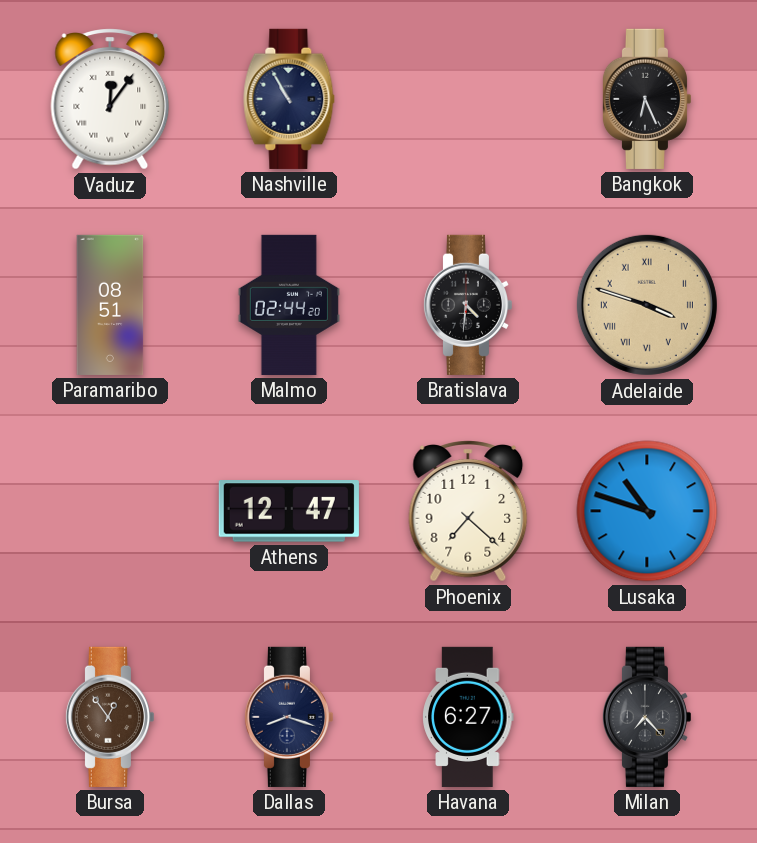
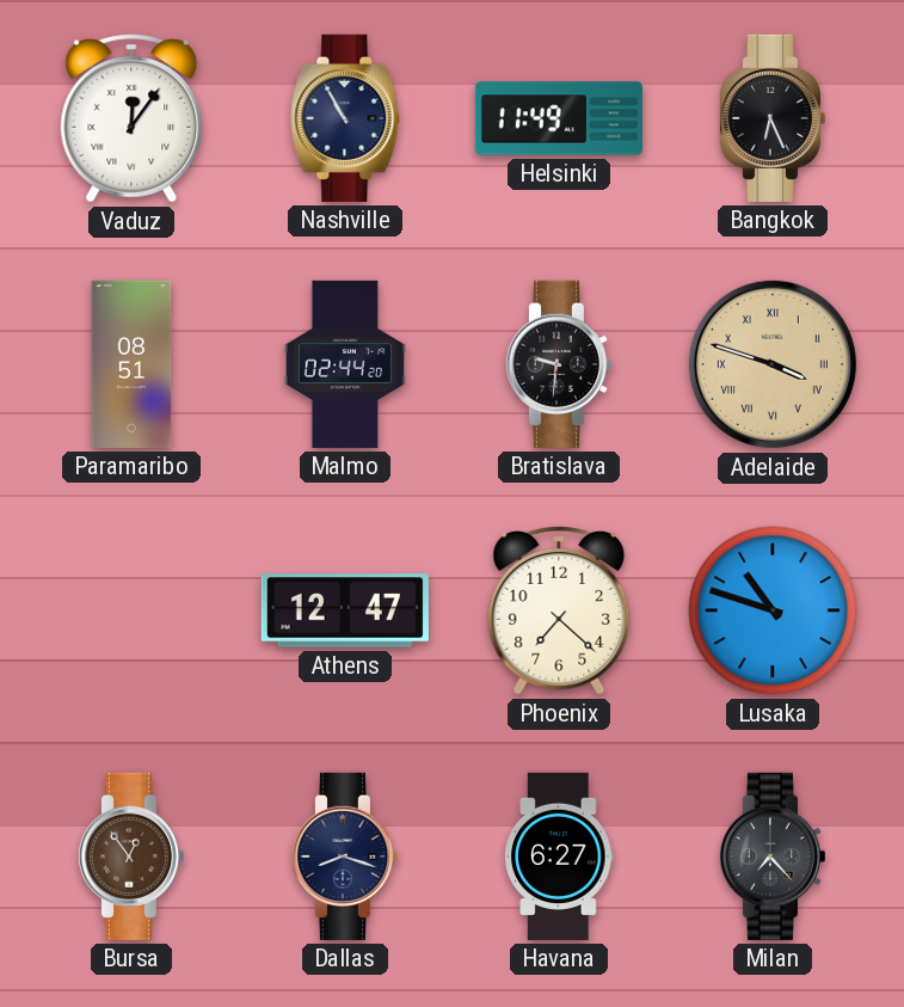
Helsinki: none -> 11:49
Bratislava: 4:31 -> 9:31
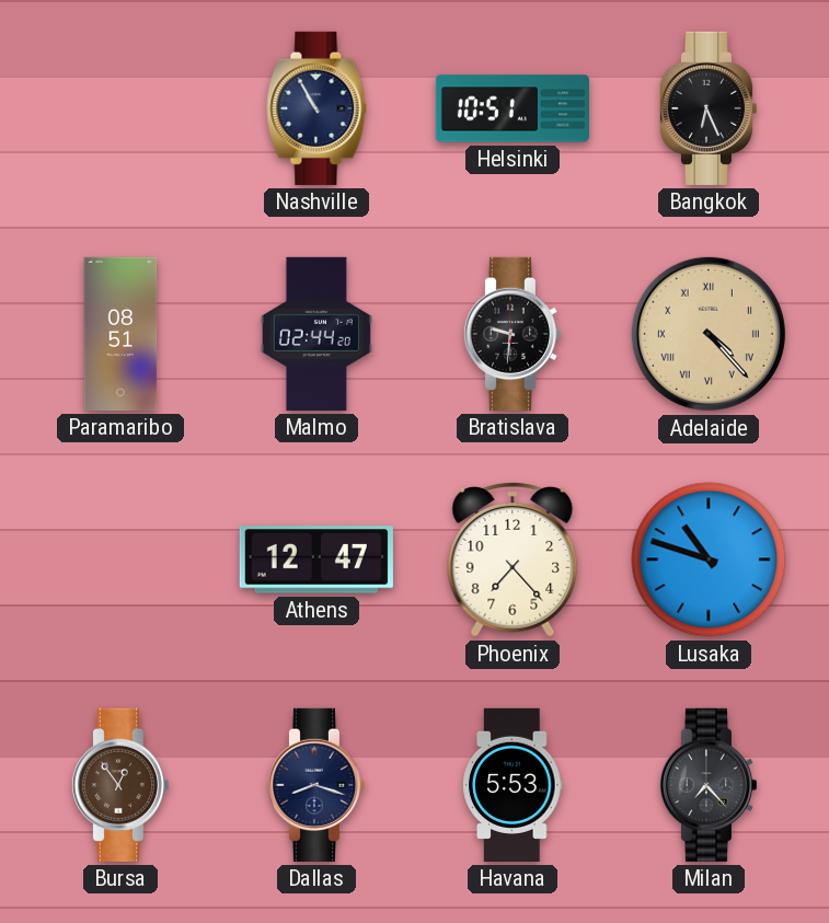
Vaduz: 12:06 -> none
Helsinki: 11:49 -> 10:51
Adelaide: 3:48 -> 4:23
Phoenix: 7:22 -> 7:23
Havana: 6:27 -> 5:53
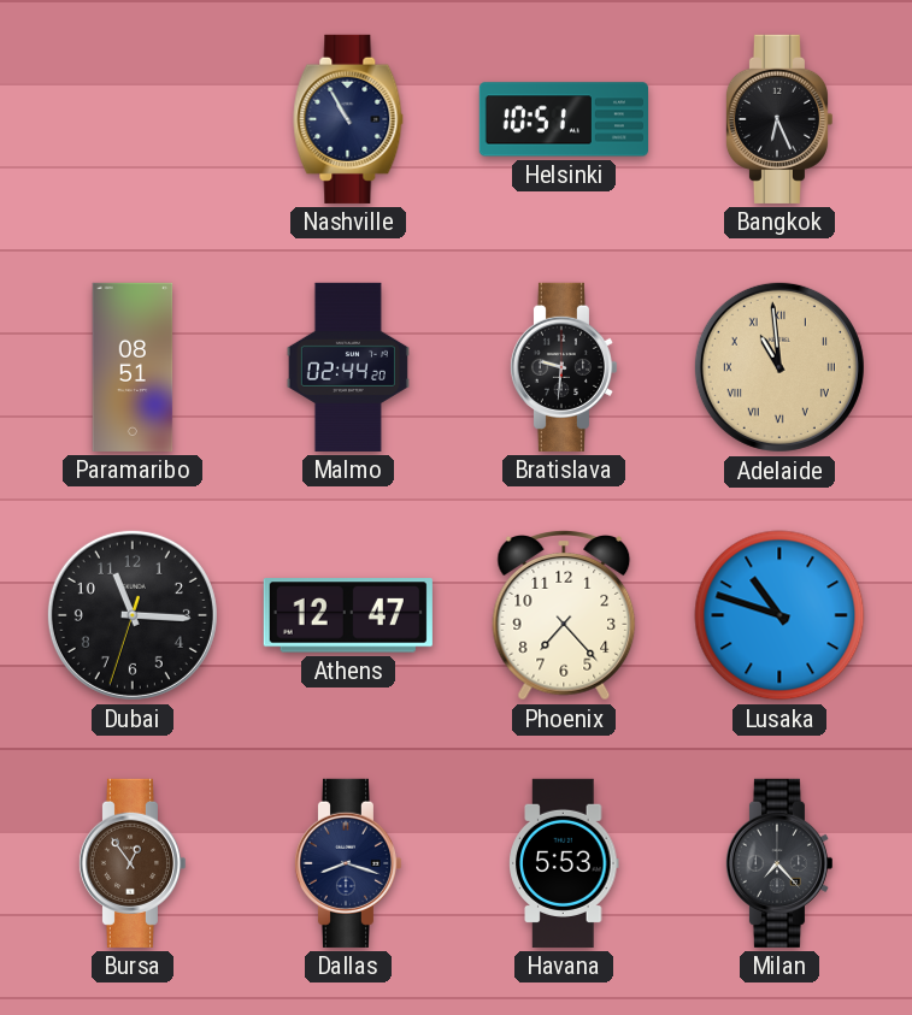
Adelaide: 4:23 -> 10:59
Dubai: none -> 11:15
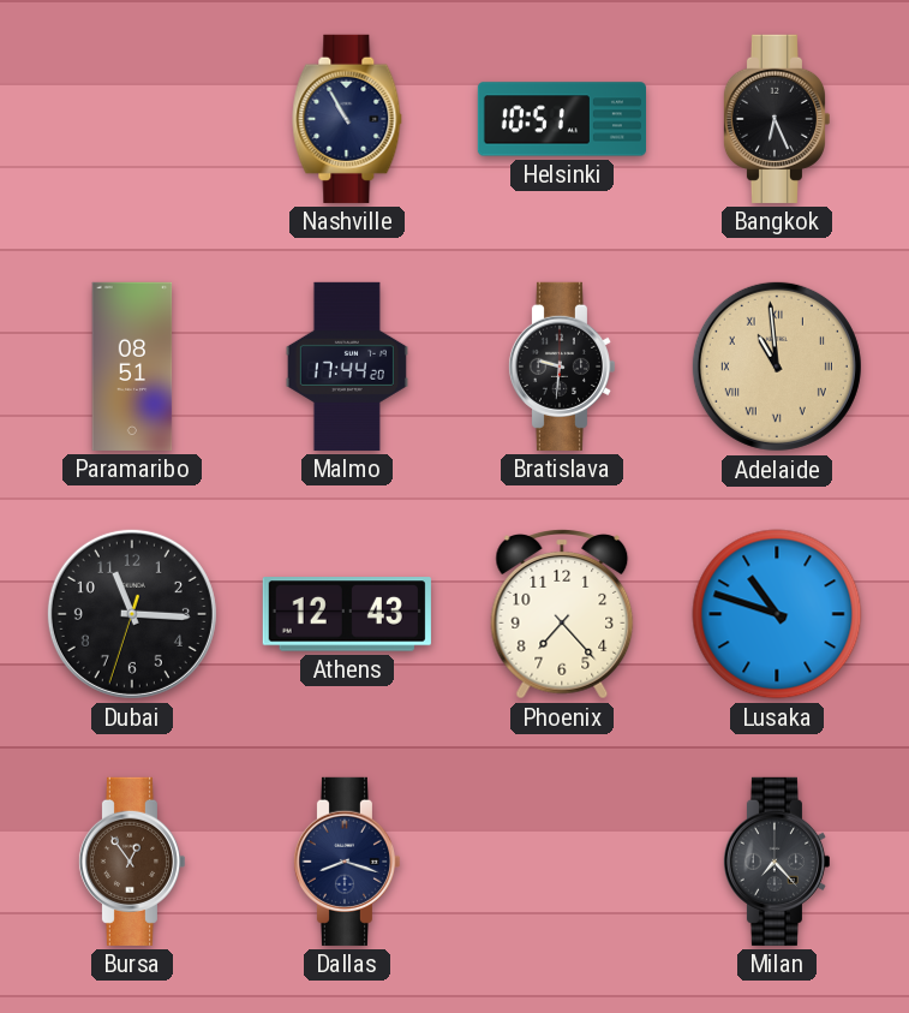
Malmo: 02:44 -> 17:44
Athens: 12:47 -> 12:43
Havana: 5:53 -> none
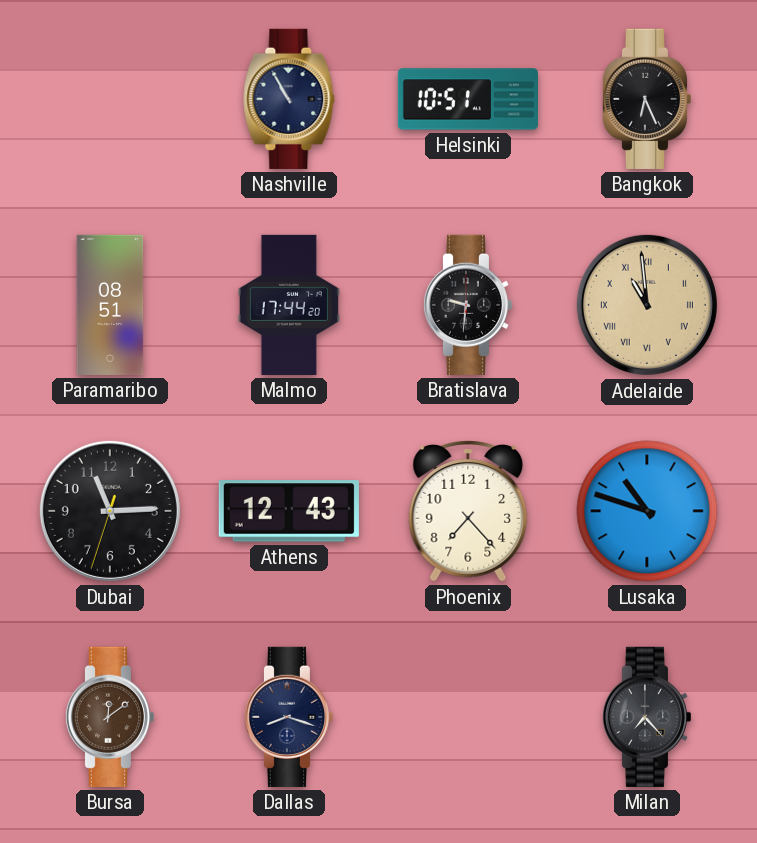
Dubai: 11:15 -> 11:14
Bursa: 12:54 -> 12:09
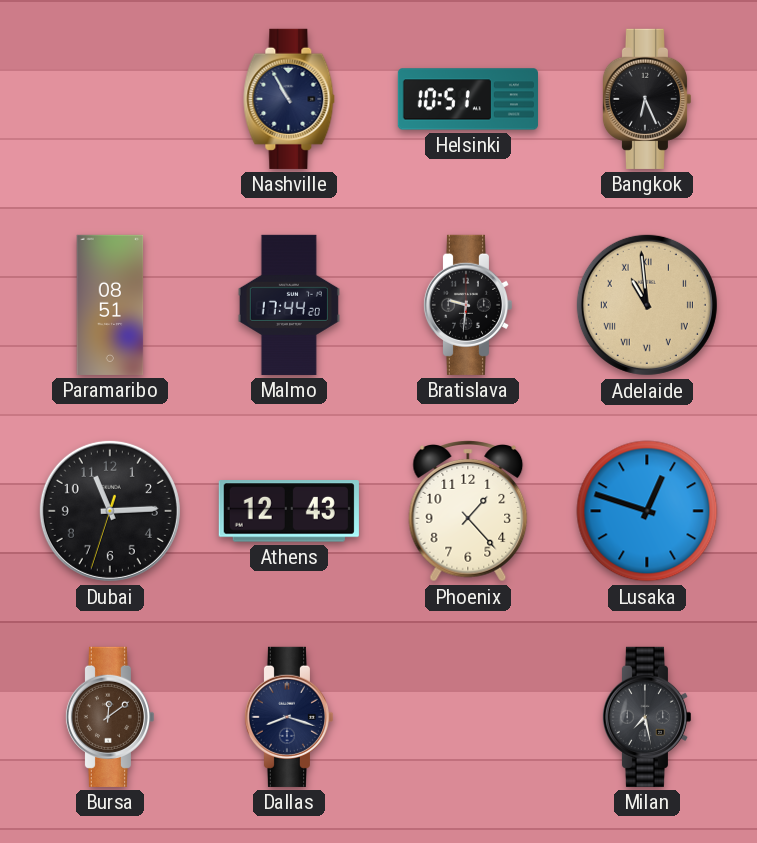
Phoenix: 7:23 -> 1:23
Lusaka: 10:48 -> 12:48
Milan: 7:23 -> 7:28
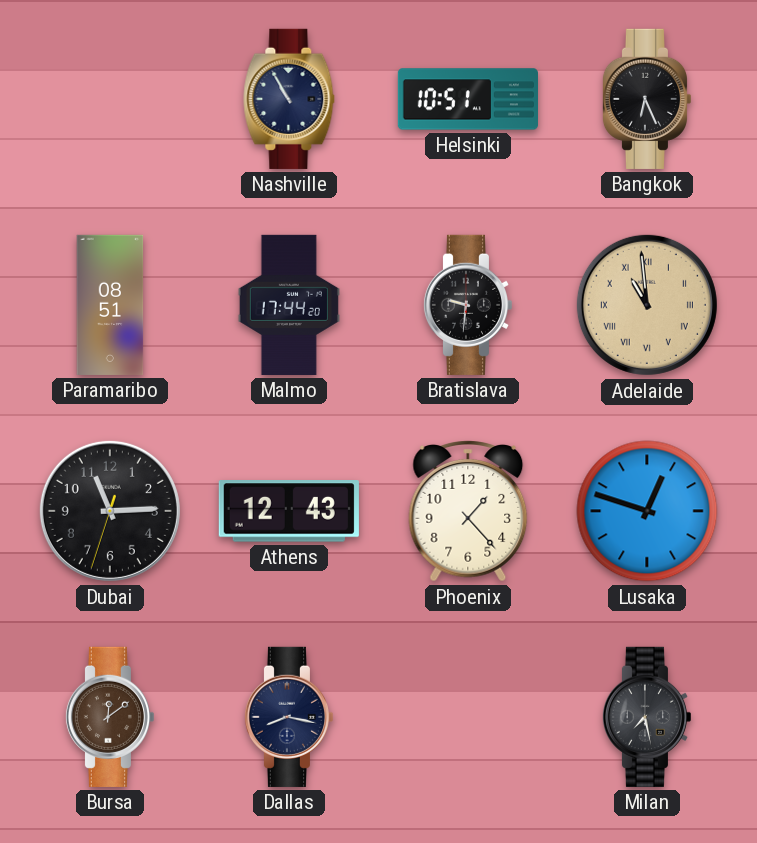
Dallas: 8:18 -> 8:17
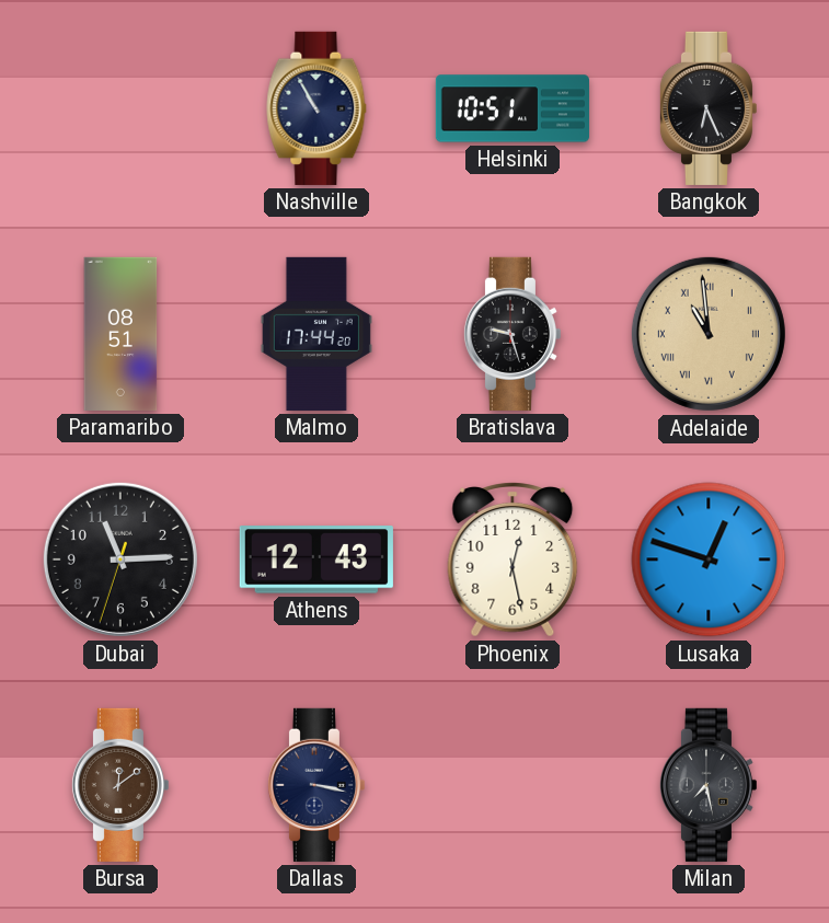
Bratislava: 9:31 -> 9:27
Phoenix: 1:23 -> 12:28
Dallas: 8:17 -> 3:17
